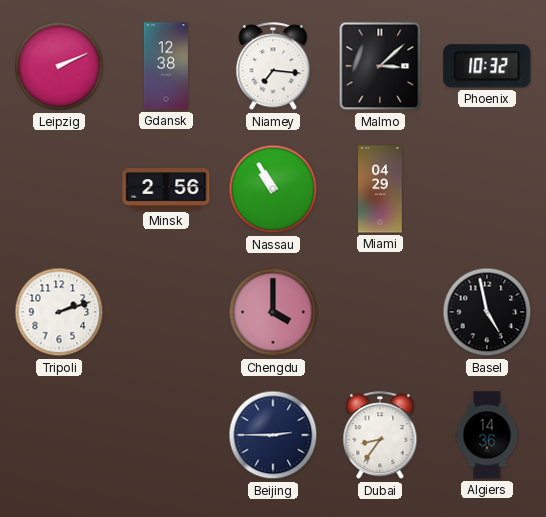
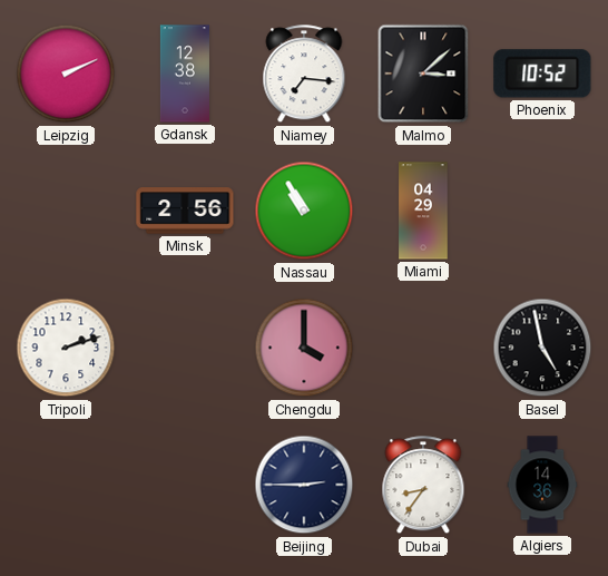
Phoenix: 10:32 -> 10:52
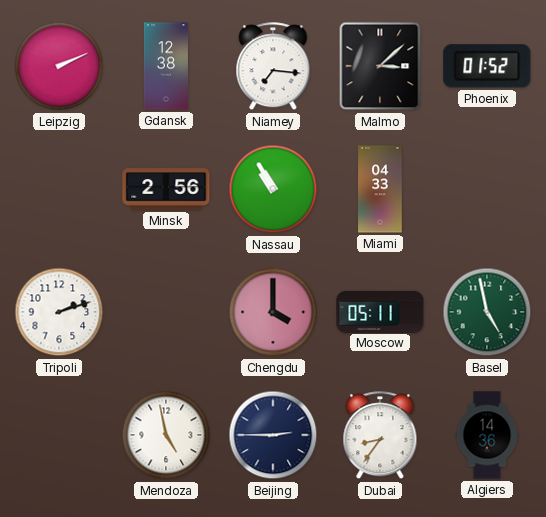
Phoenix: 10:52 -> 01:52
Miami: 04:29 -> 04:33
Moscow: none -> 05:11
Basel dial: black -> green
Mendoza: none -> 4:58
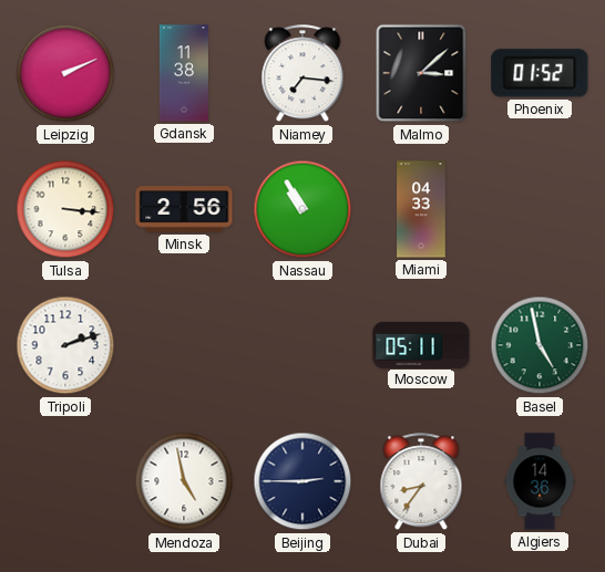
Gdansk: 12:38 -> 11:38
Tulsa: none -> 3:16
Chengdu: 4:00 -> none
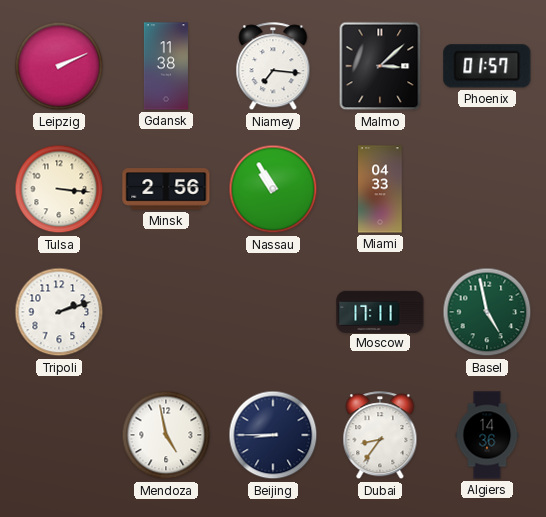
Phoenix: 01:52 -> 01:57
Moscow: 05:11 -> 17:11
Beijing: 2:45 -> 8:45
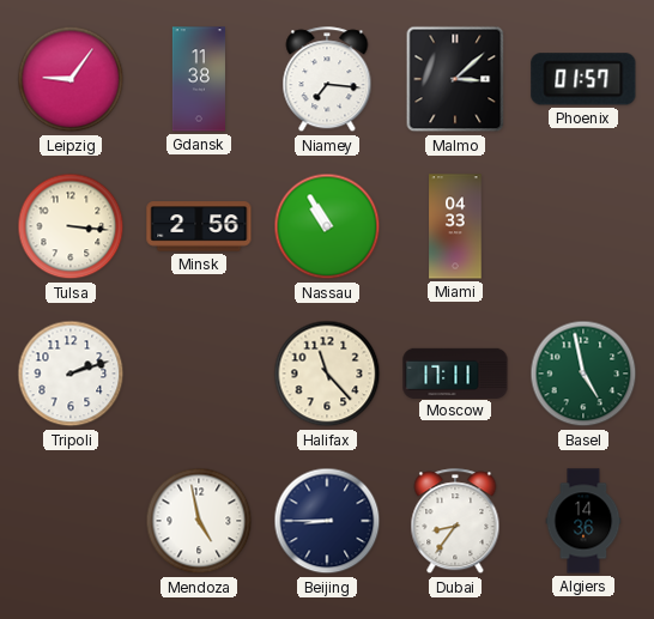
Leipzig: 2:11 -> 9:06
Halifax: none -> 11:23
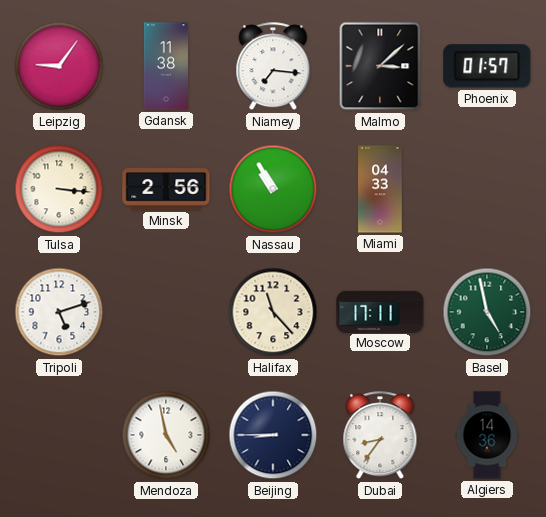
Tripoli: 2:12 -> 5:12
